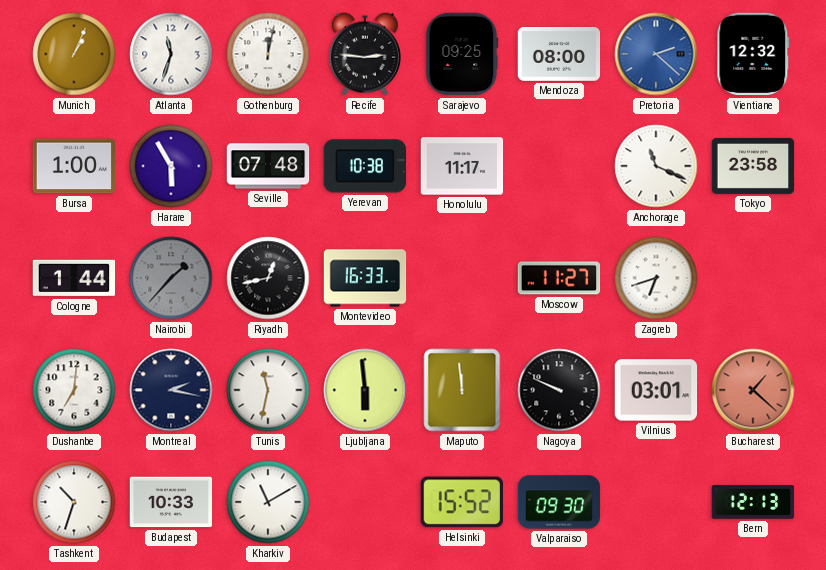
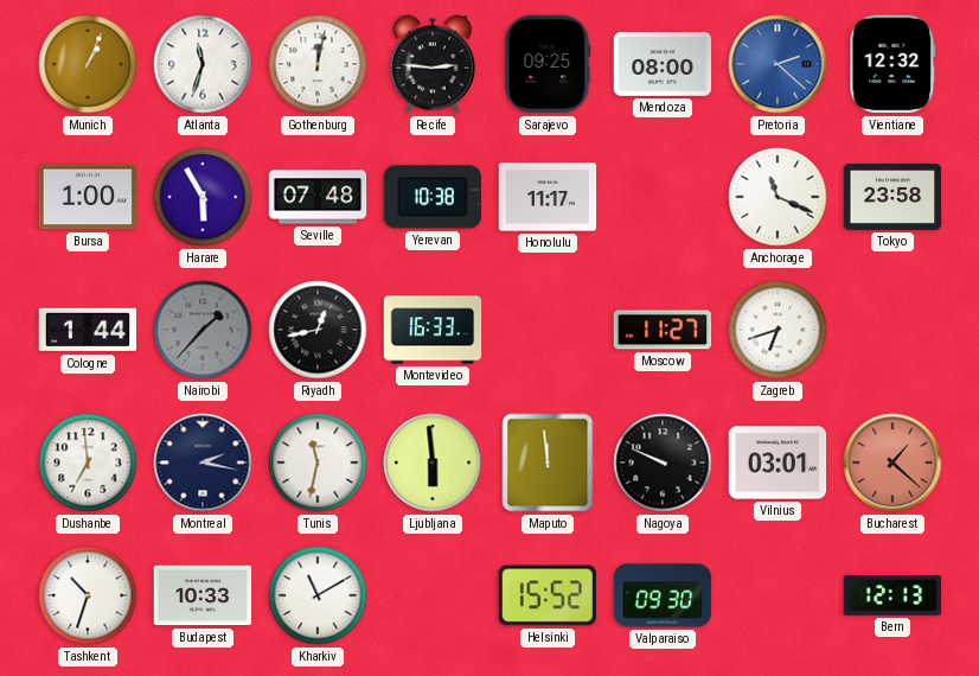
Dushanbe: 7:01 -> 6:59
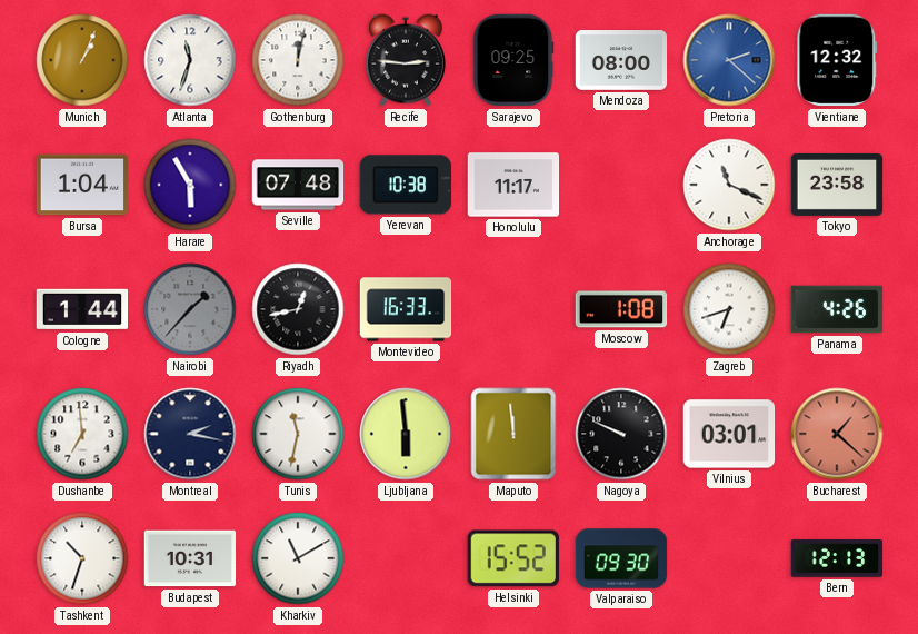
Bursa: 1:00 -> 1:04
Moscow: 11:27 -> 1:08
Panama: none -> 4:26
Budapest: 10:33 -> 10:31
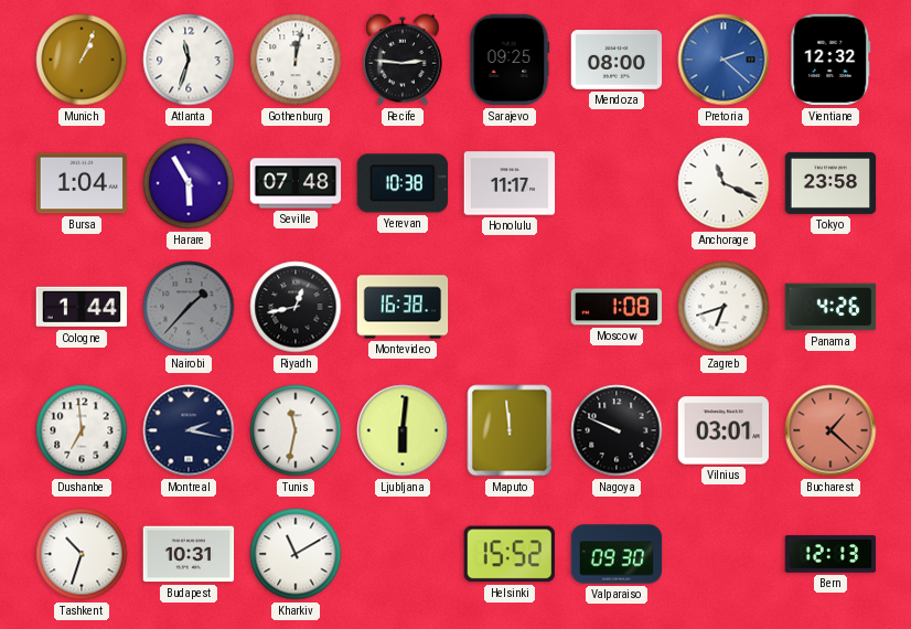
Montevideo: 16:33 -> 16:38
Ljubljana: 5:59 -> 6:01
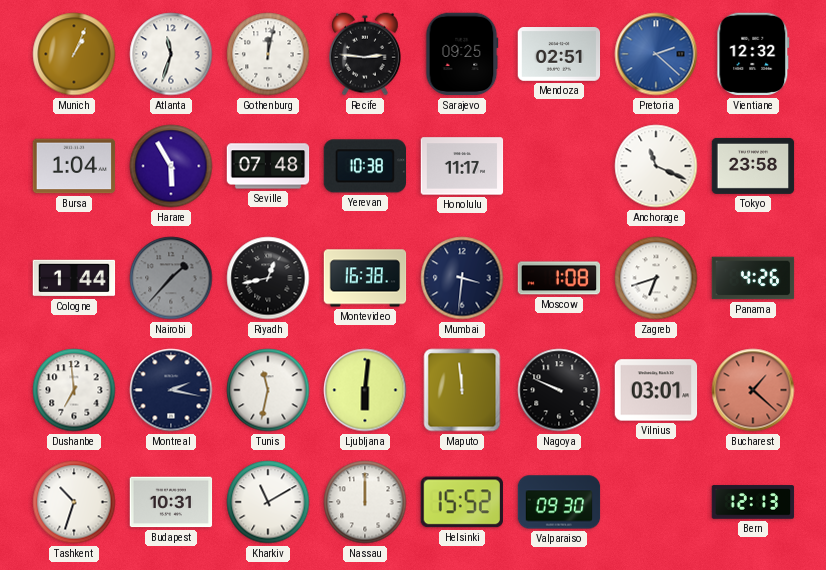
Mendoza: 08:00 -> 02:51
Mumbai: none -> 3:31
Nassau: none -> 12:00
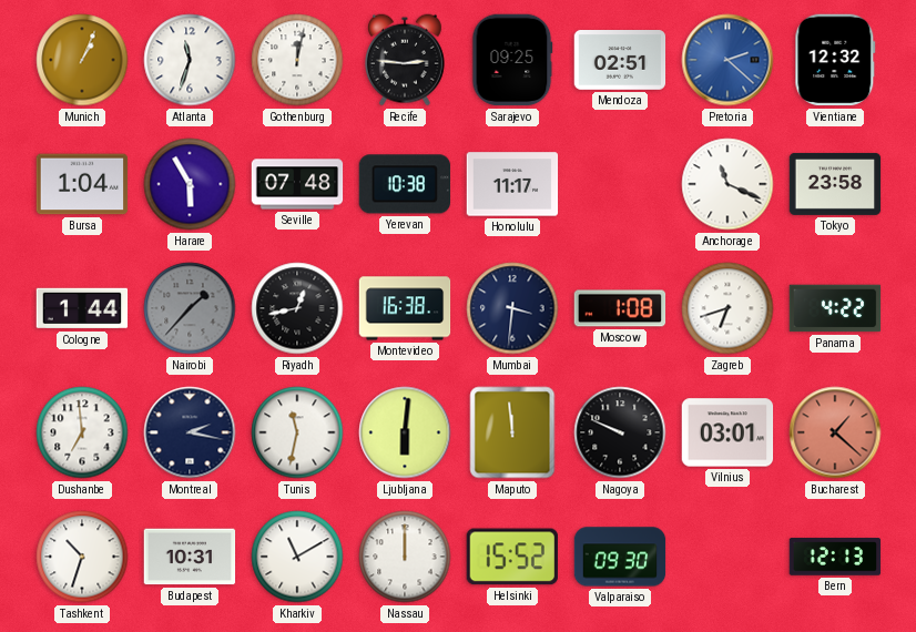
Panama: 4:26 -> 4:22
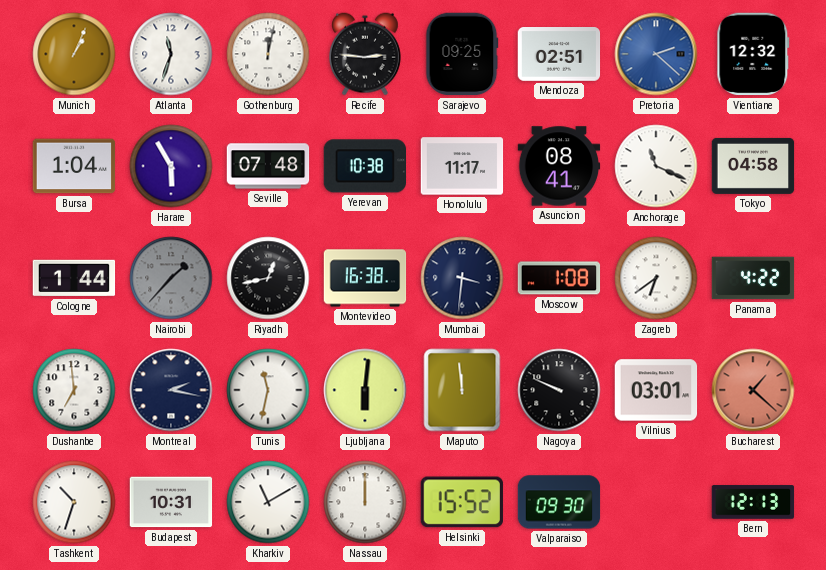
Asuncion: none -> 08:41
Tokyo: 23:58 -> 04:58
Zagreb: 6:42 -> 6:39
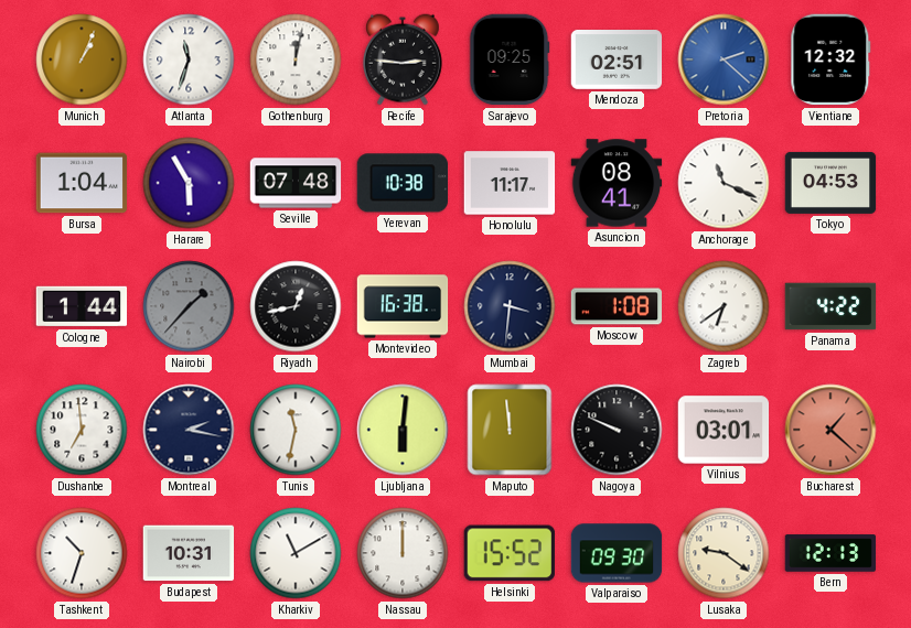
Tokyo: 04:58 -> 04:53
Lusaka: none -> 9:21
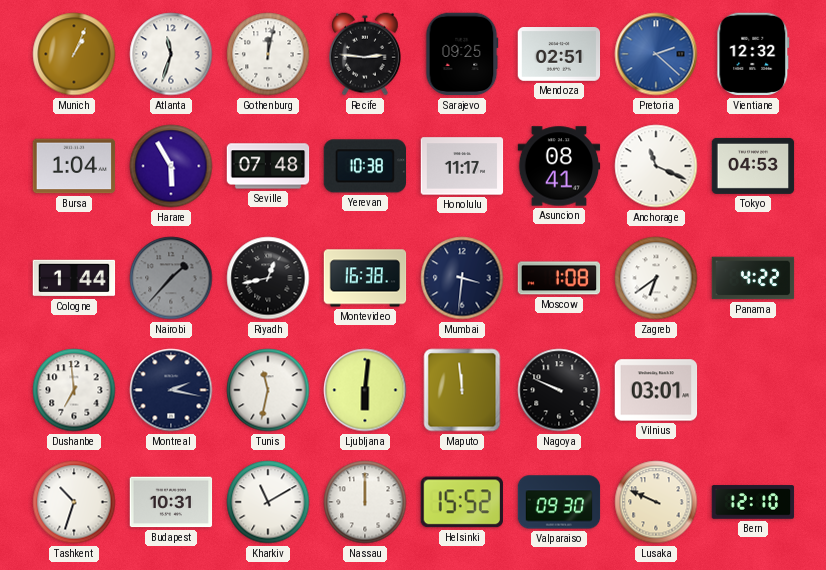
Bucharest: 1:22 -> none
Lusaka: 9:21 -> 9:49
Bern: 12:13 -> 12:10
